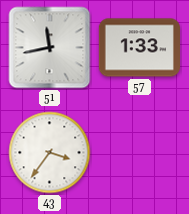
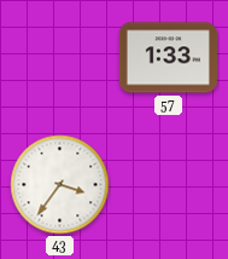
51: 11:43 -> none
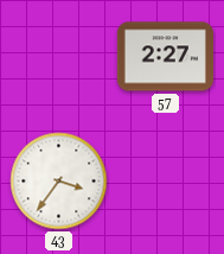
57: 1:33 -> 2:27
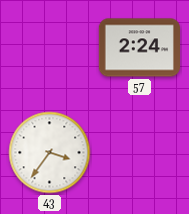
57: 2:27 -> 2:24
